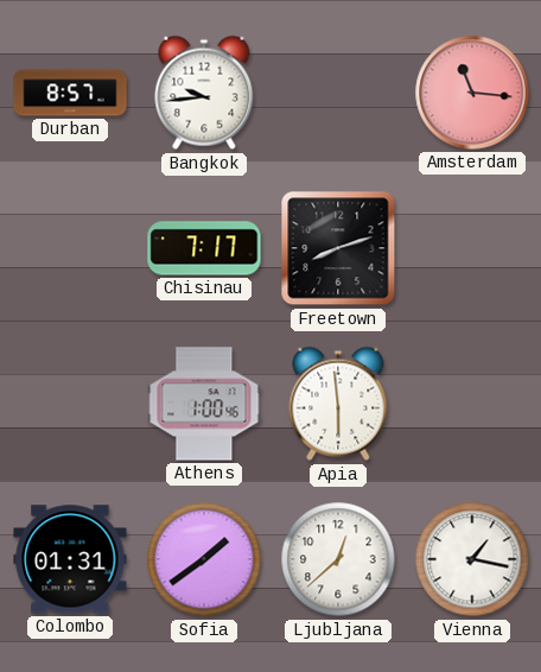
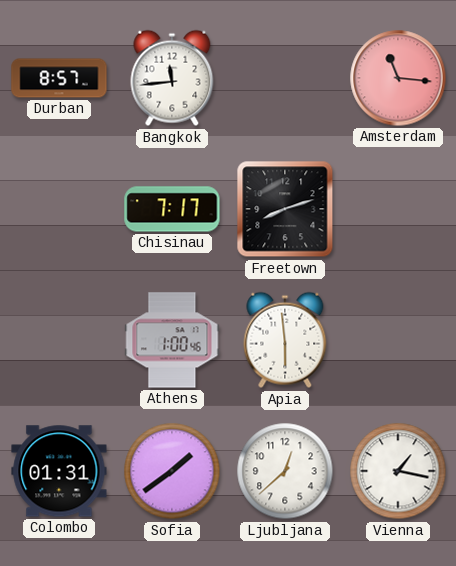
Bangkok: 9:44 -> 11:44
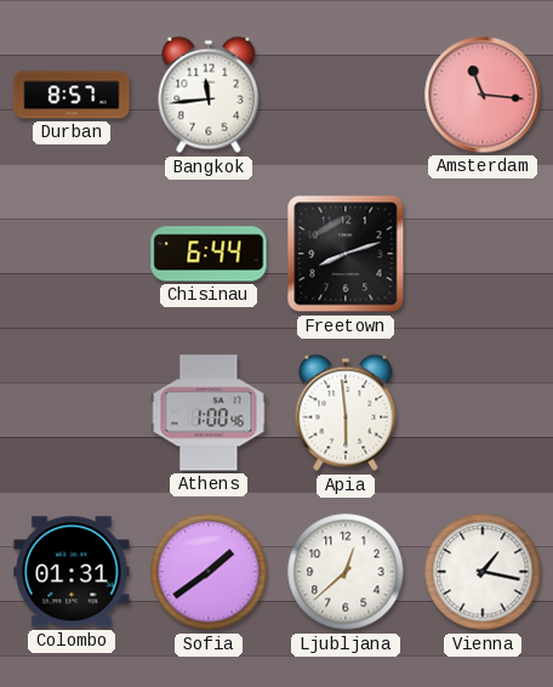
Chisinau: 7:17 -> 6:44
